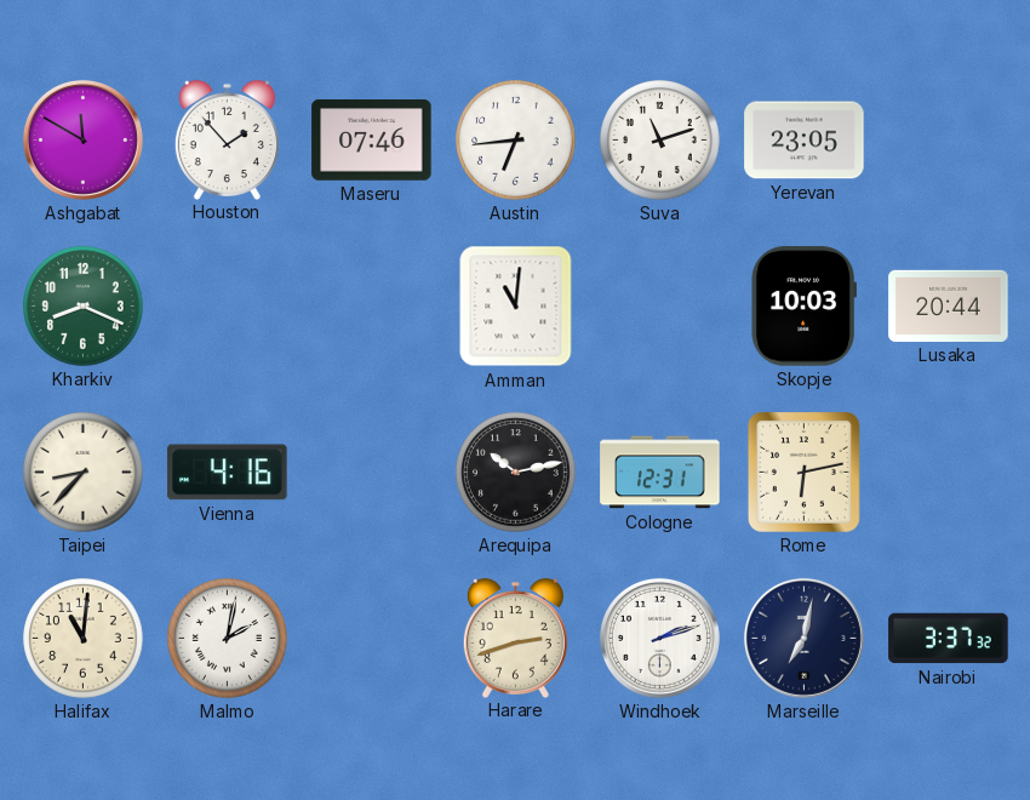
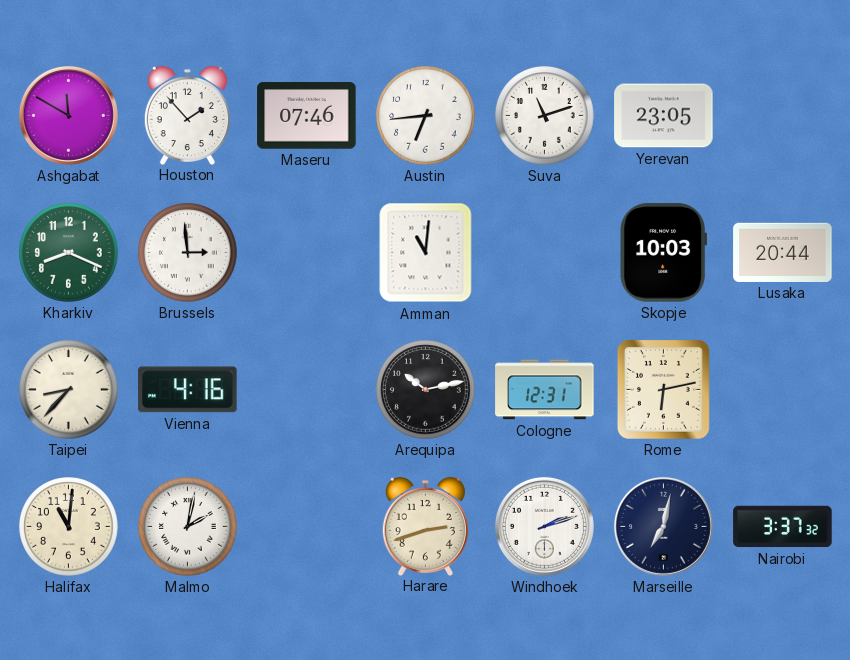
Brussels: none -> 2:59
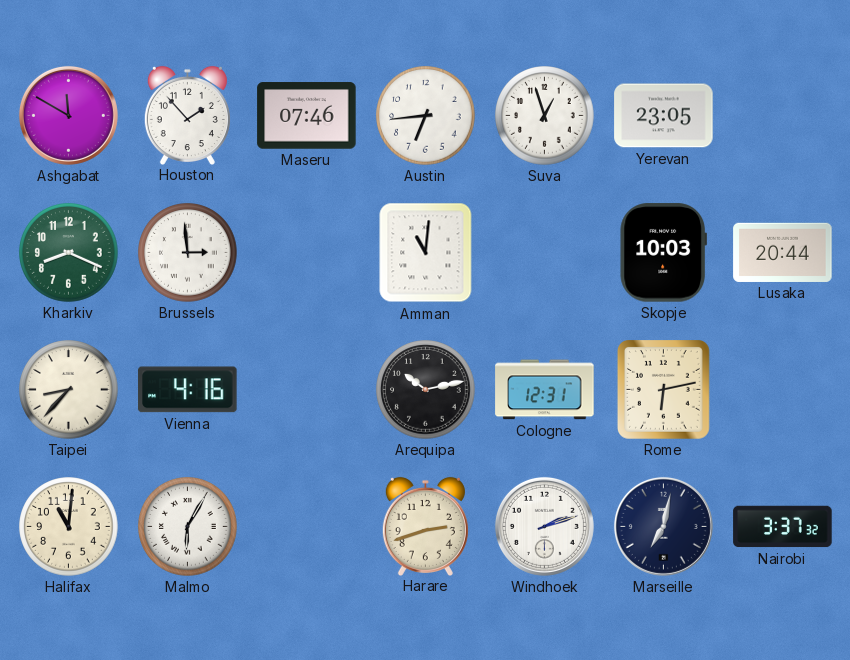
Suva: 11:12 -> 12:57
Malmo: 2:02 -> 6:05
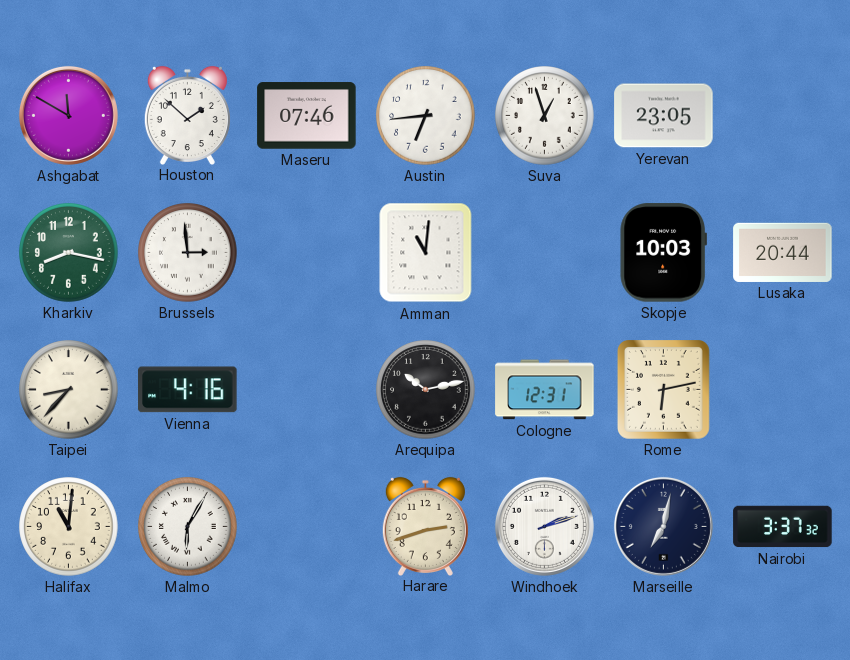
Houston: 1:53 -> 1:52
Kharkiv: 8:19 -> 8:17
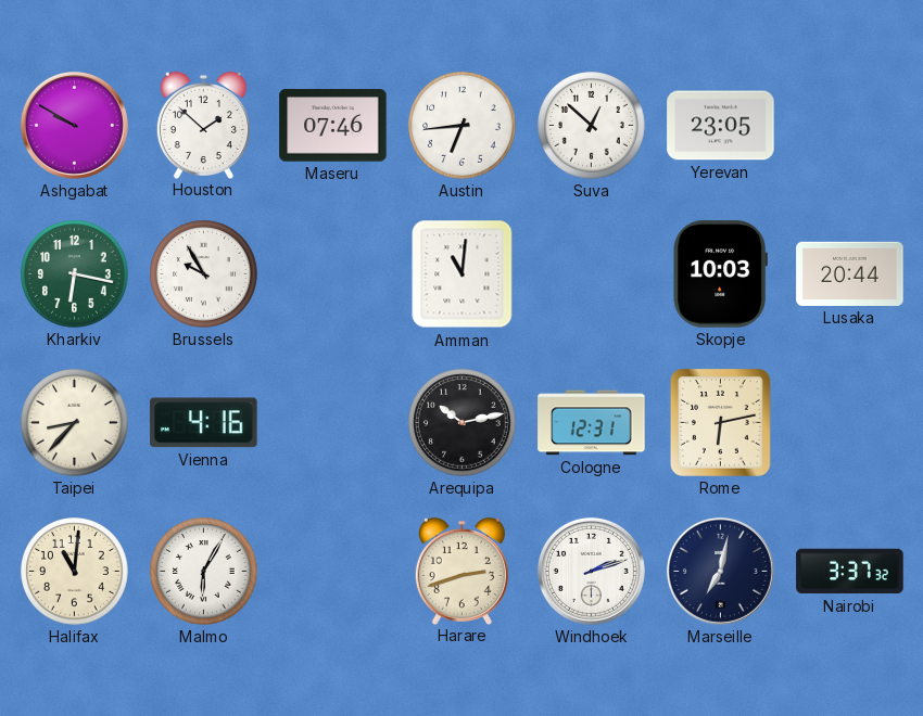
Ashgabat: 11:50 -> 9:50
Suva: 12:57 -> 12:52
Kharkiv: 8:17 -> 6:17
Brussels: 2:59 -> 9:55
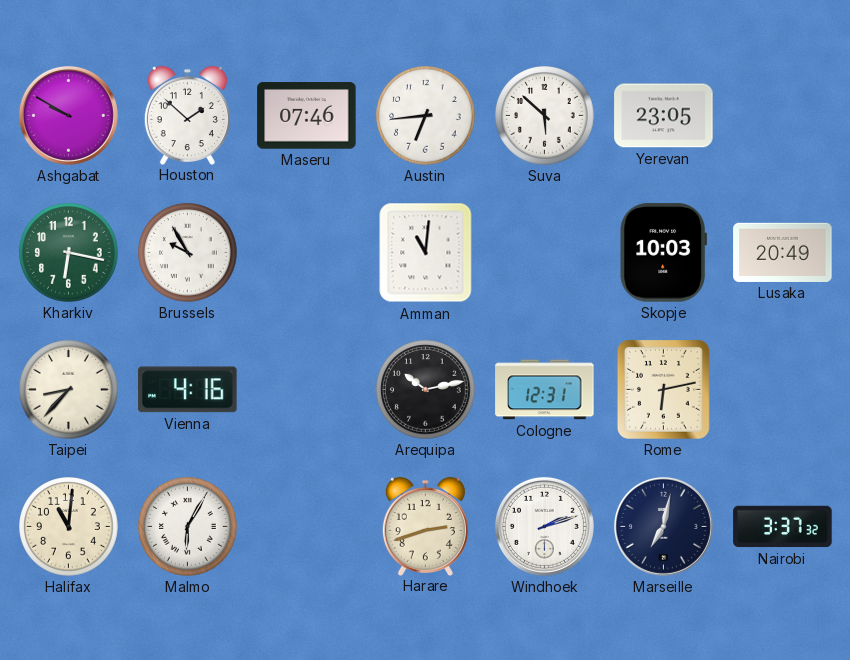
Suva: 12:52 -> 5:52
Lusaka: 20:44 -> 20:49
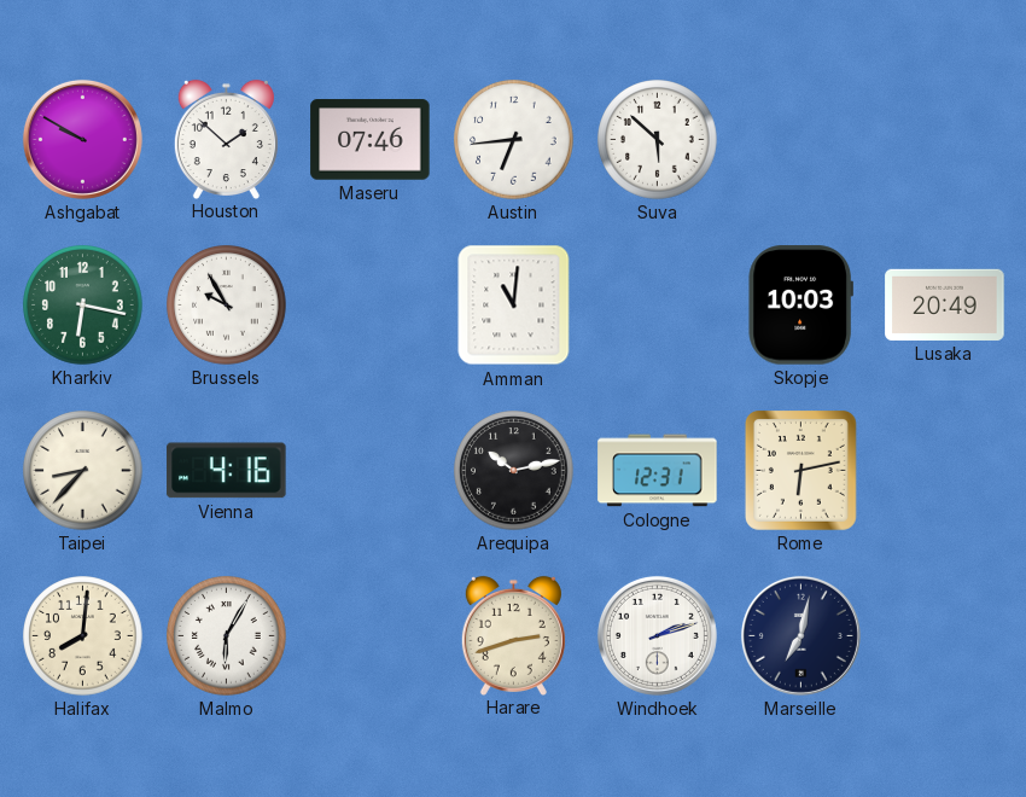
Yerevan: 23:05 -> none
Halifax: 11:01 -> 8:01
Nairobi: 3:37 -> none
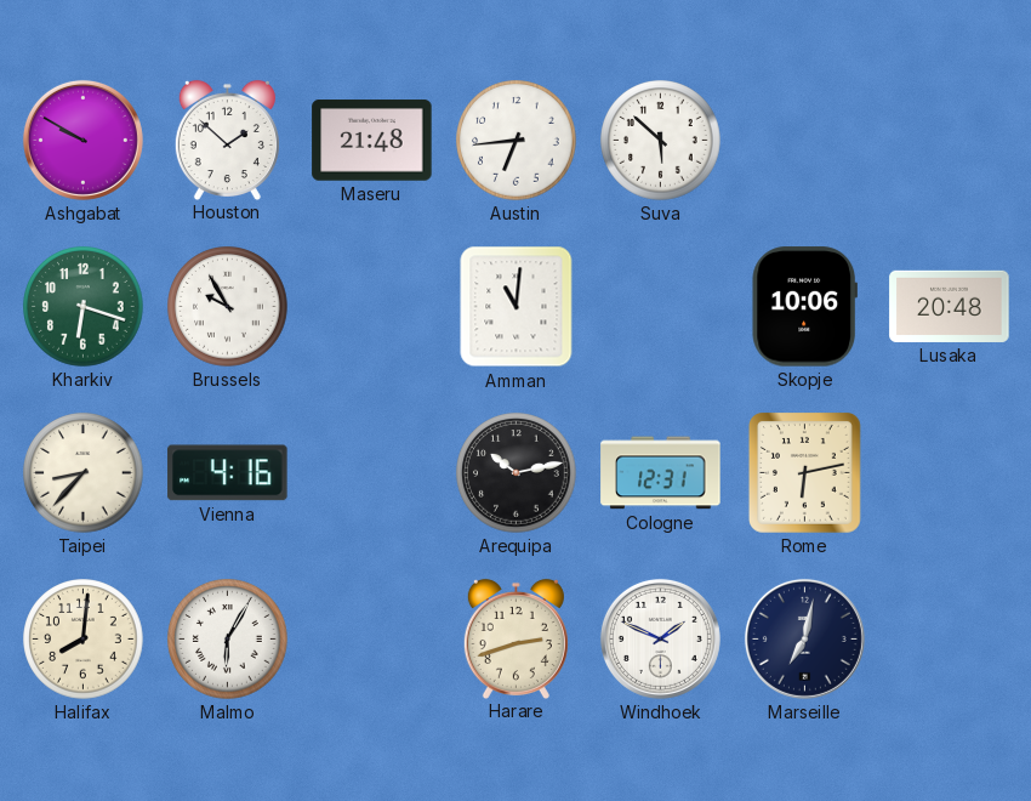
Maseru: 07:46 -> 21:48
Kharkiv: 6:17 -> 6:18
Skopje: 10:03 -> 10:06
Lusaka: 20:49 -> 20:48
Windhoek: 2:12 -> 1:49
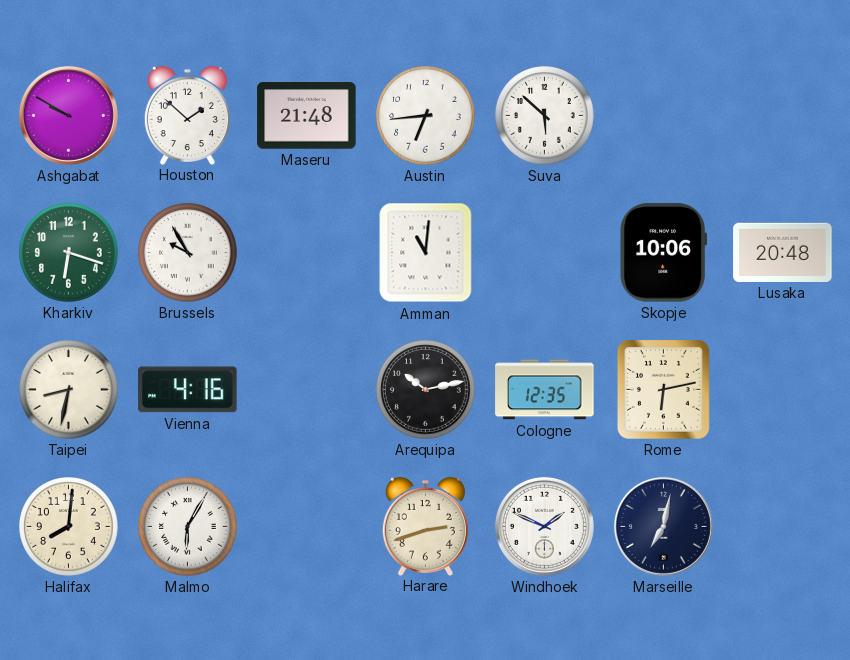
Taipei: 8:37 -> 8:32
Cologne: 12:31 -> 12:35
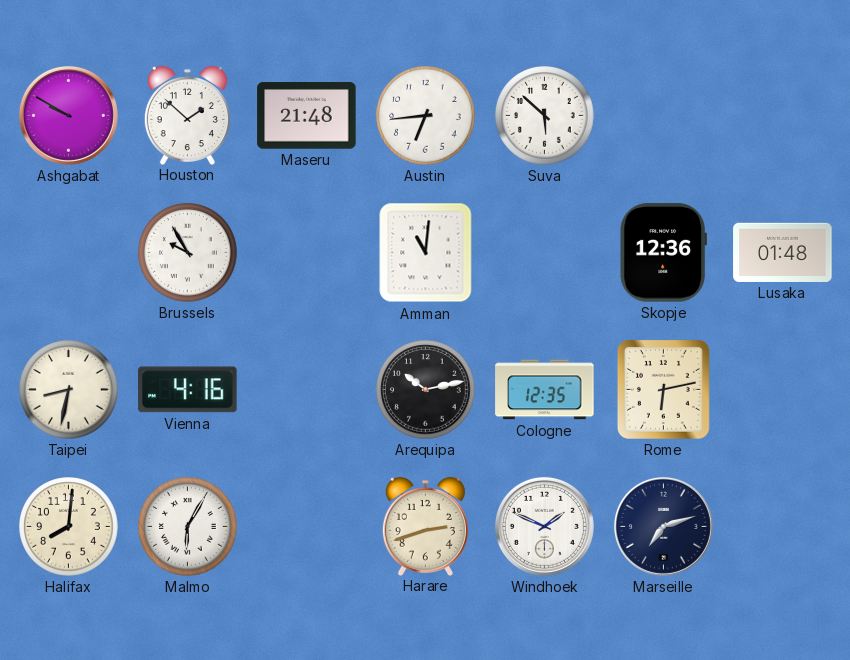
Kharkiv: 6:18 -> none
Skopje: 10:06 -> 12:36
Lusaka: 20:48 -> 01:48
Marseille: 7:02 -> 7:12
